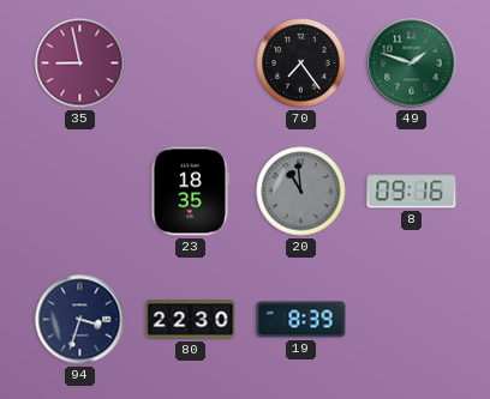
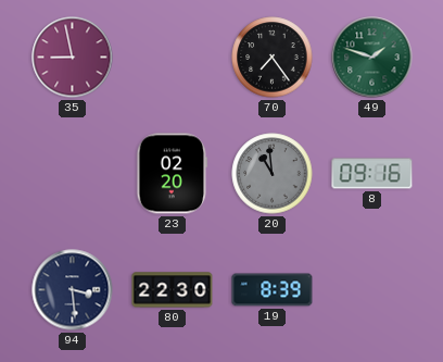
23: 18:35 -> 02:20
94: 3:33 -> 3:29
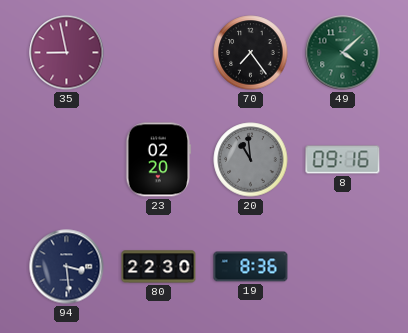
49: 1:48 -> 4:08
19: 8:39 -> 8:36
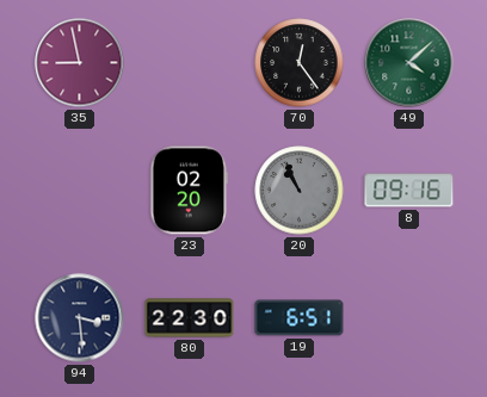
70: 7:24 -> 12:24
20: 10:59 -> 10:56
19: 8:36 -> 6:51
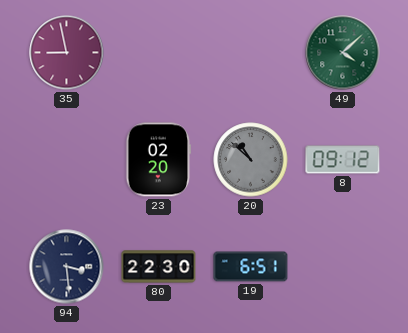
70: 12:24 -> none
20: 10:56 -> 10:52
8: 09:16 -> 09:12
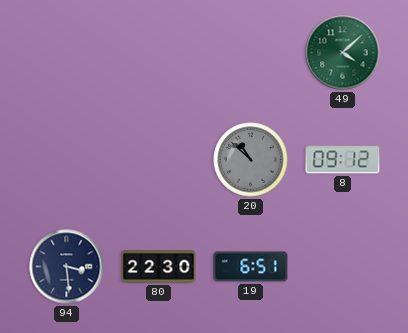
35: 8:58 -> none
23: 02:20 -> none
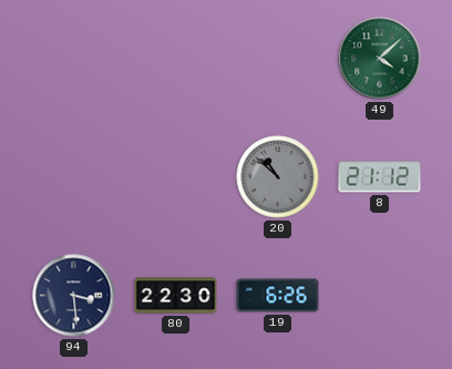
8: 09:12 -> 21:12
19: 6:51 -> 6:26
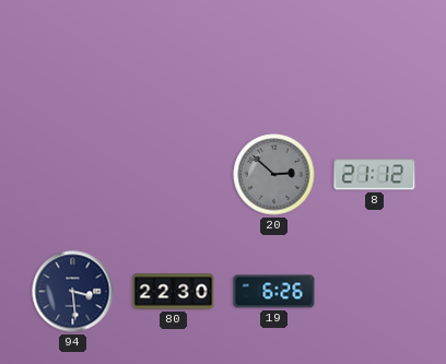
49: 4:08 -> none
20: 10:52 -> 2:52
